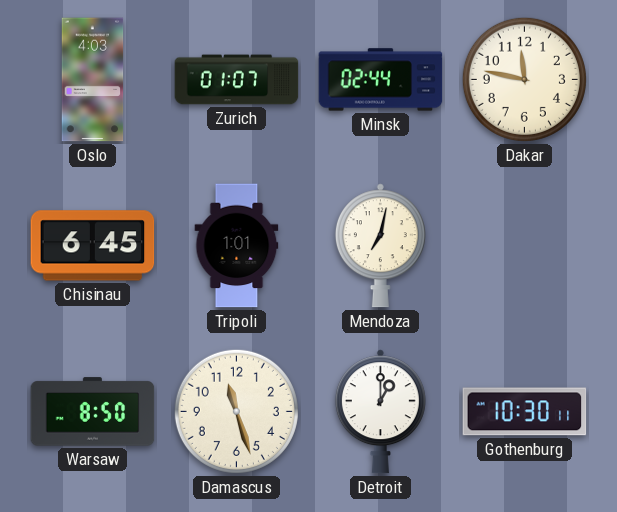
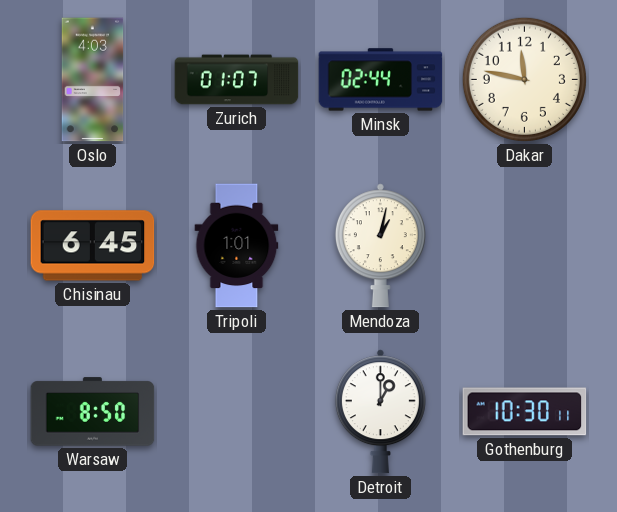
Mendoza: 7:02 -> 1:02
Damascus: 11:27 -> none
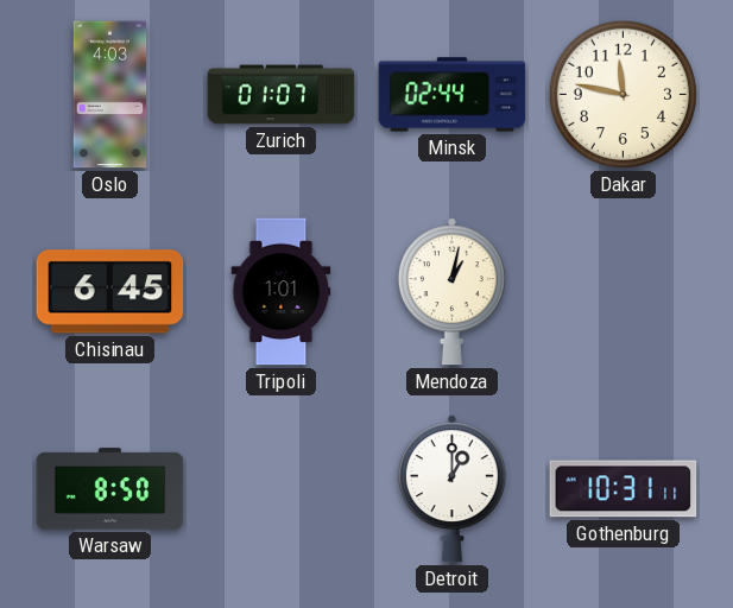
Gothenburg: 10:30 -> 10:31
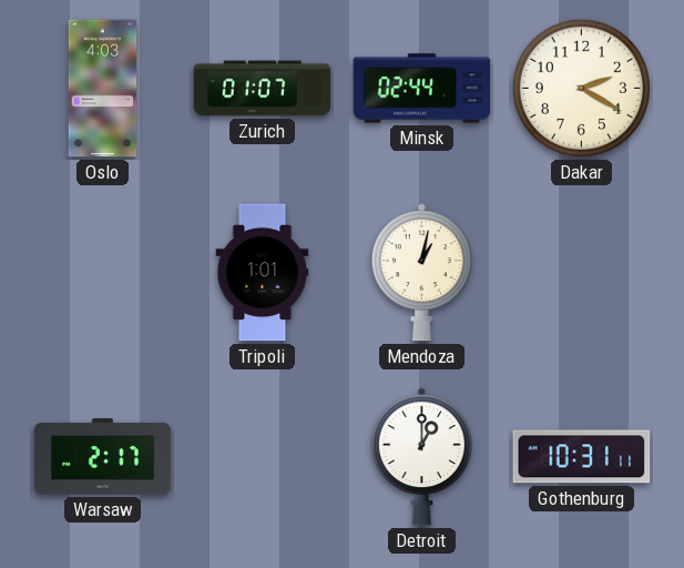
Dakar: 11:47 -> 2:20
Chisinau: 6:45 -> none
Warsaw: 8:50 -> 2:17
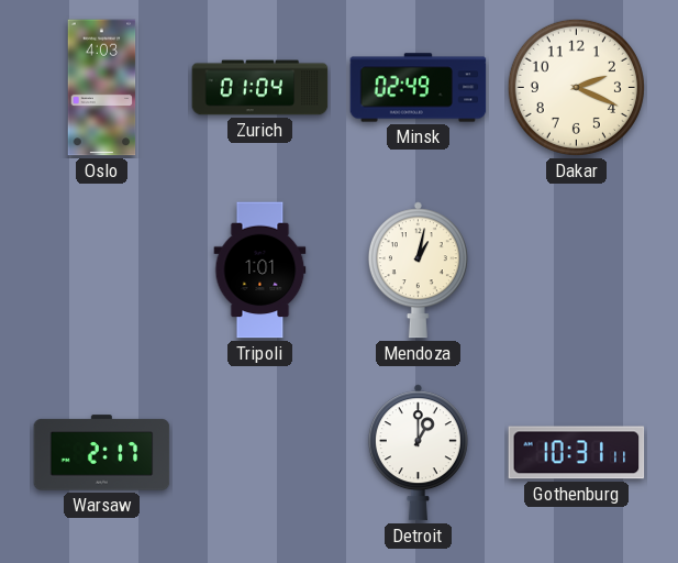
Zurich: 01:07 -> 01:04
Minsk: 02:44 -> 02:49
Dakar: 2:20 -> 2:19
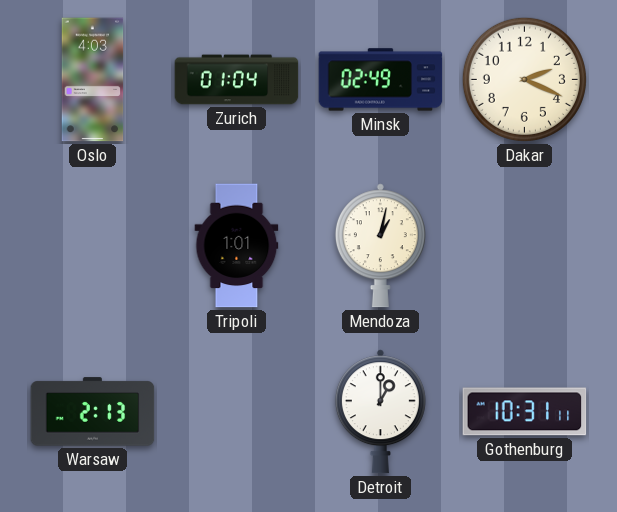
Warsaw: 2:17 -> 2:13
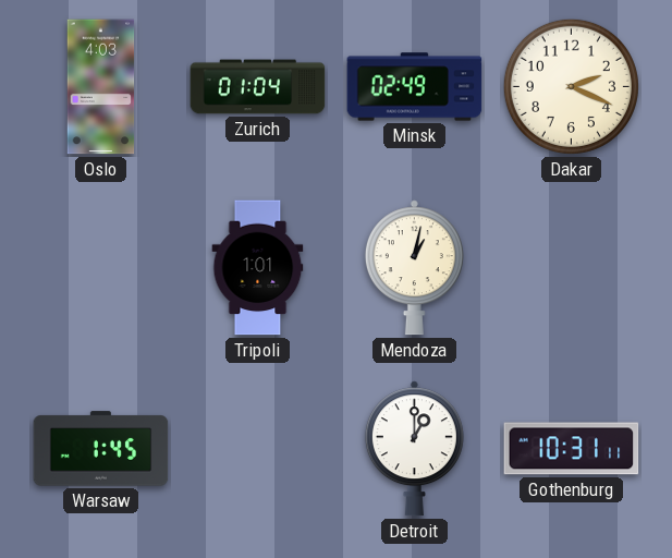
Warsaw: 2:13 -> 1:45
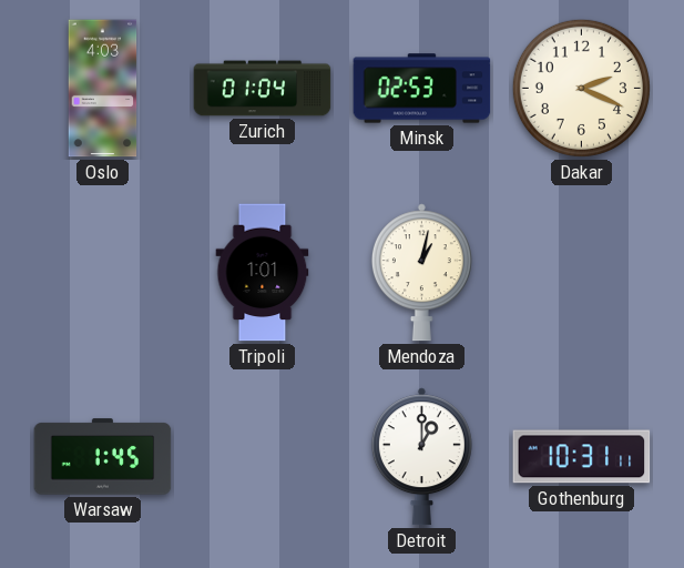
Minsk: 02:49 -> 02:53
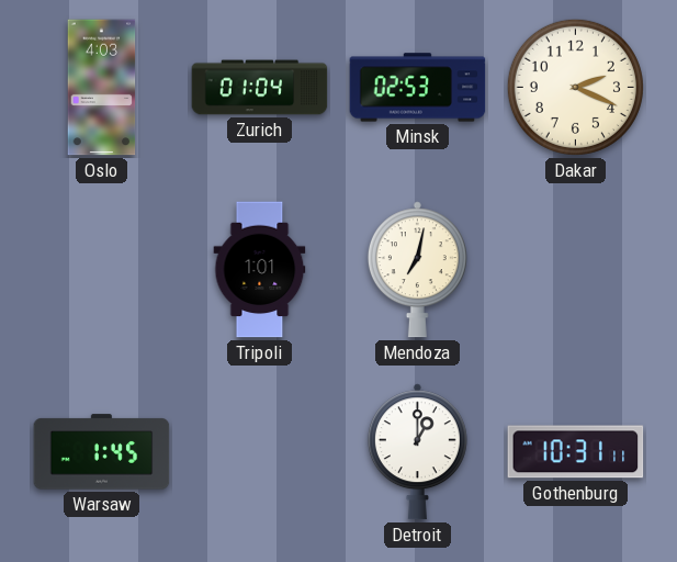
Mendoza: 1:02 -> 7:02
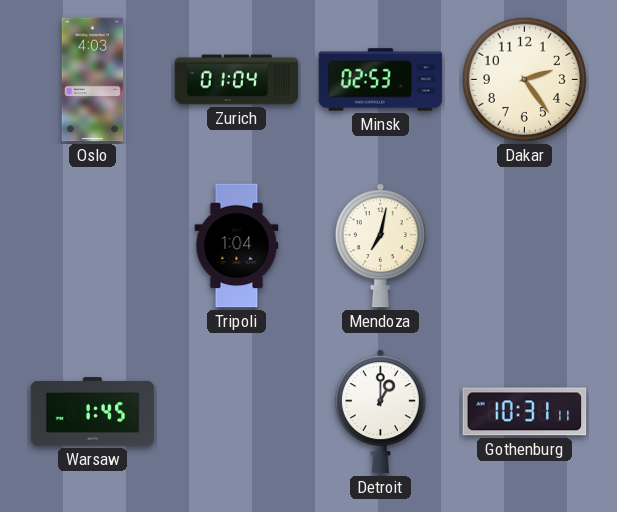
Dakar: 2:19 -> 2:24
Tripoli: 1:01 -> 1:04
